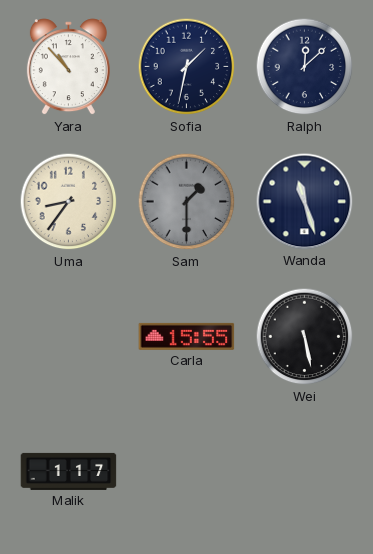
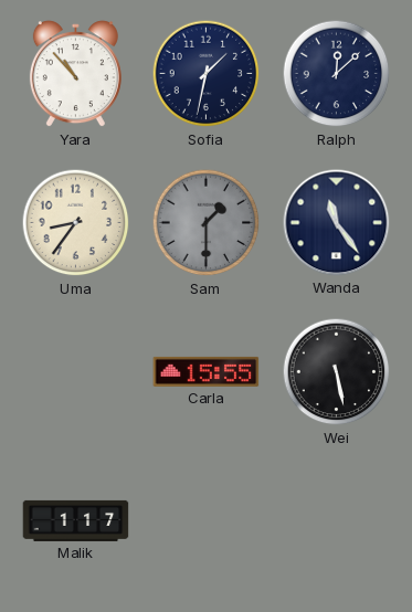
Wanda: 11:27 -> 11:24
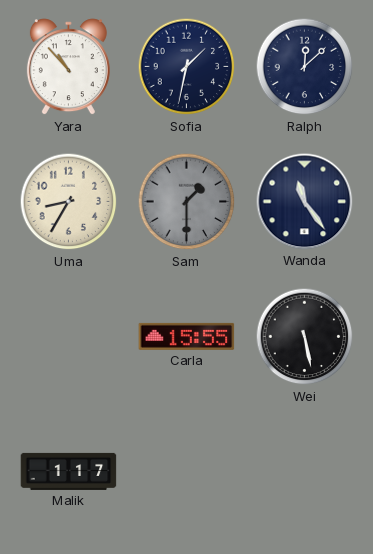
Uma: 8:36 -> 8:35
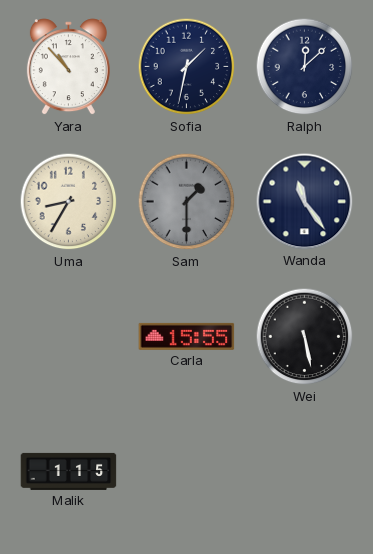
Malik: 1:17 -> 1:15
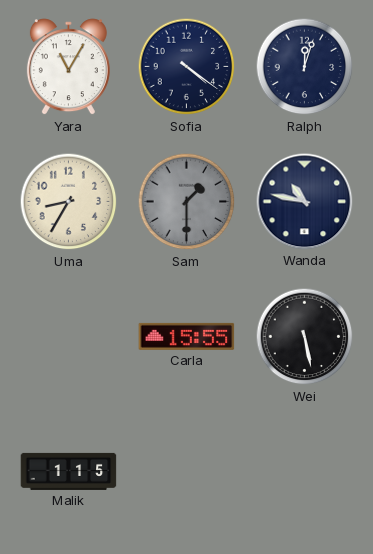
Yara: 10:53 -> 11:05
Sofia: 1:32 -> 4:21
Ralph: 12:08 -> 12:03
Wanda: 11:24 -> 10:47
